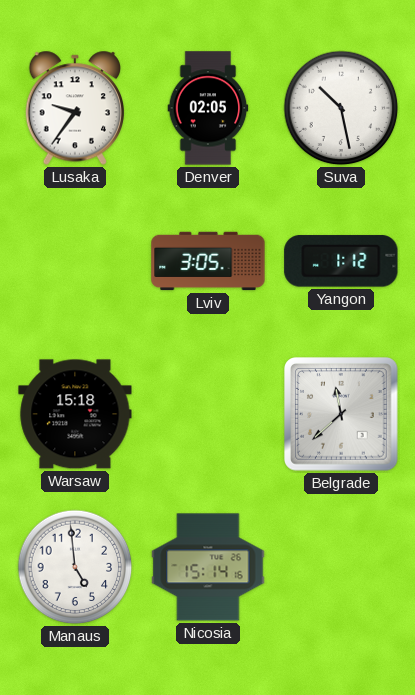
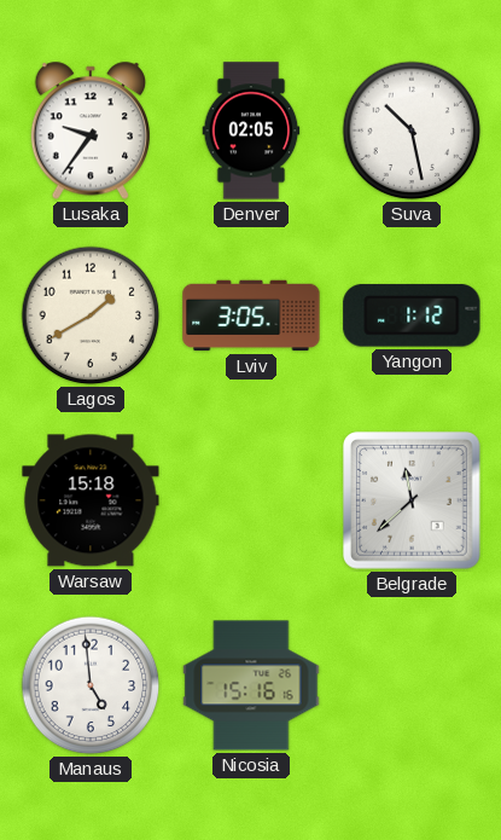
Lagos: none -> 1:40
Nicosia: 15:14 -> 15:16
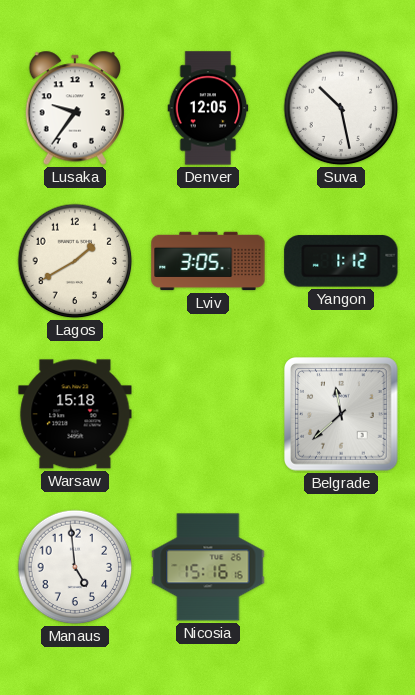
Denver: 02:05 -> 12:05
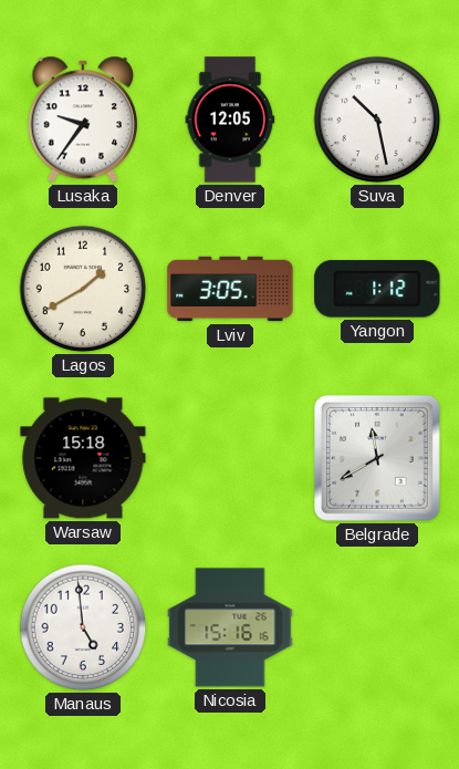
Belgrade: 11:38 -> 11:40
